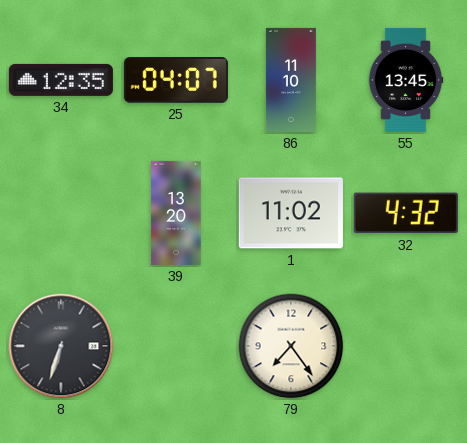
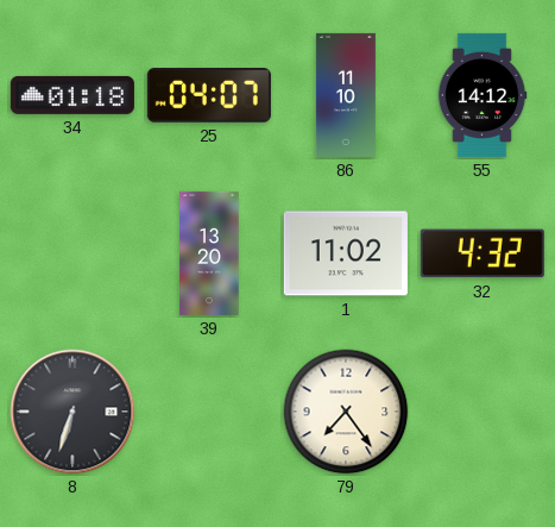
34: 12:35 -> 01:18
55: 13:45 -> 14:12
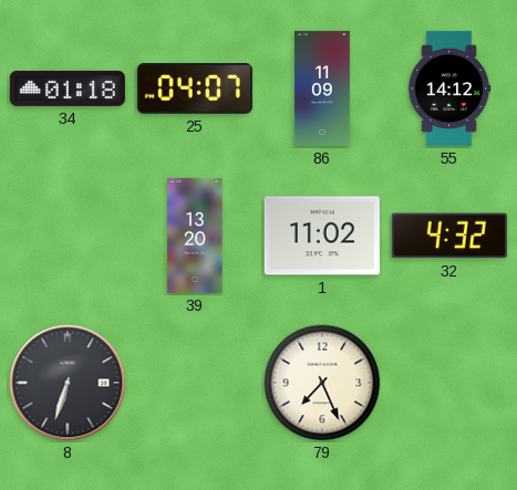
86: 11:10 -> 11:09
79: 7:24 -> 7:26
